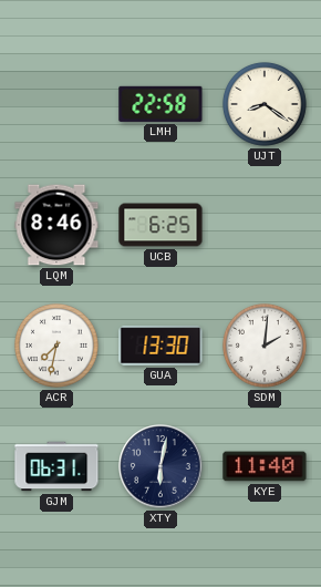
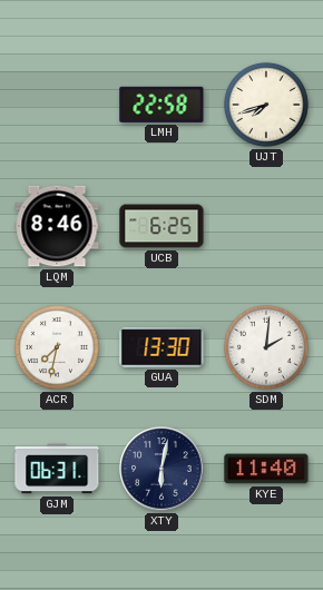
UJT: 8:21 -> 7:42
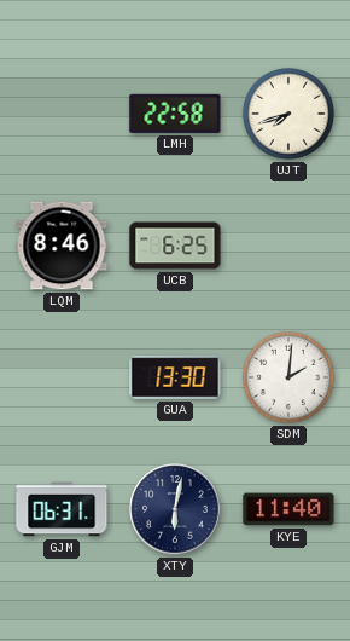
ACR: 7:32 -> none
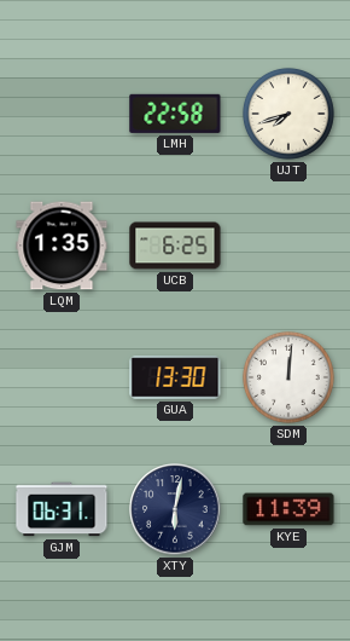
LQM: 8:46 -> 1:35
SDM: 2:01 -> 12:01
KYE: 11:40 -> 11:39
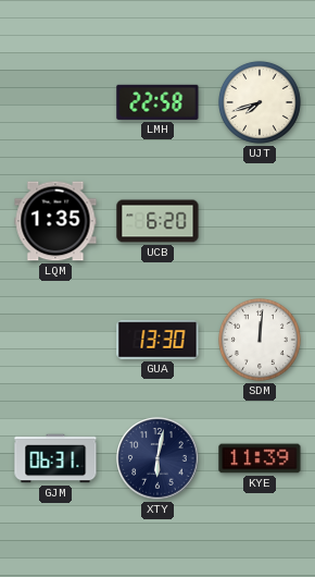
UCB: 6:25 -> 6:20
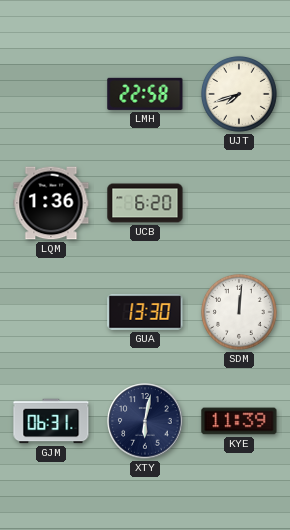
LQM: 1:35 -> 1:36
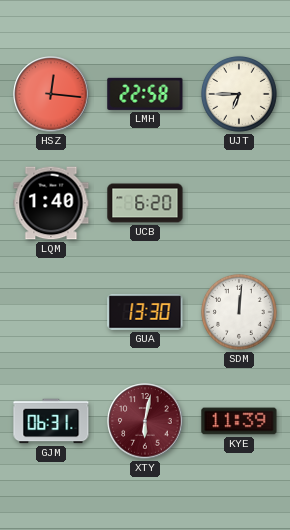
HSZ: none -> 12:16
UJT: 7:42 -> 6:45
LQM: 1:36 -> 1:40
XTY dial: navy -> burgundy
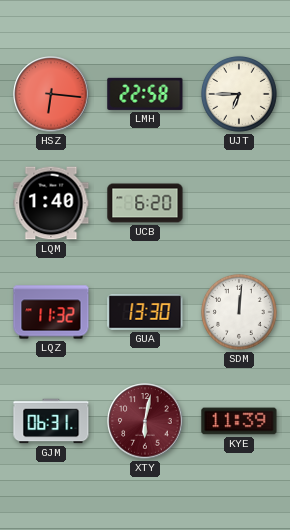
HSZ: 12:16 -> 6:16
LQZ: none -> 11:32
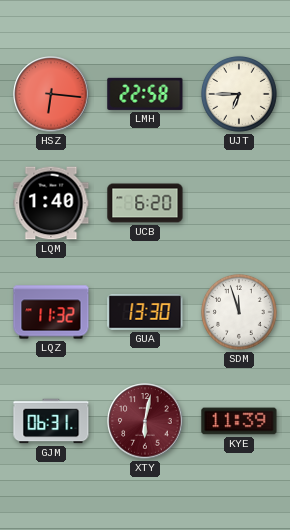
SDM: 12:01 -> 11:57
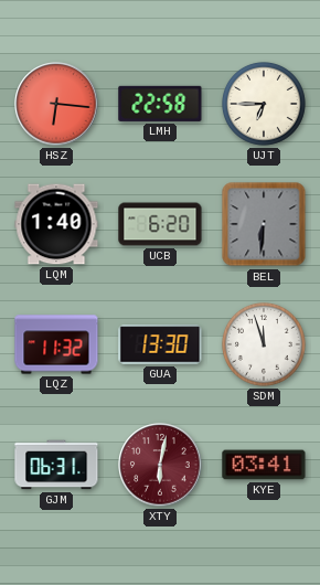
BEL: none -> 6:31
KYE: 11:39 -> 03:41
